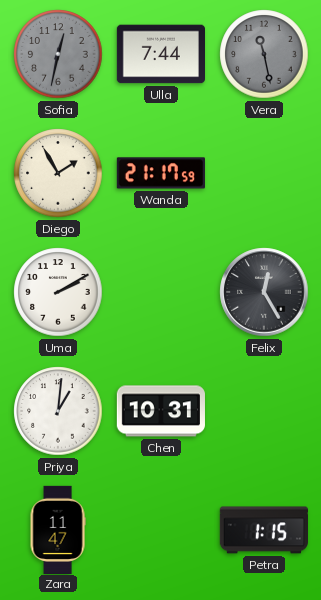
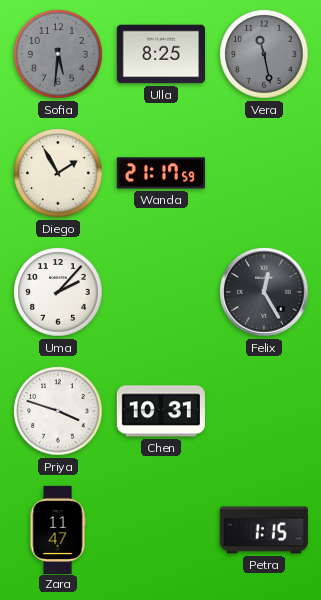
Sofia: 12:32 -> 5:31
Ulla: 7:44 -> 8:25
Uma: 2:10 -> 2:07
Priya: 1:01 -> 3:48
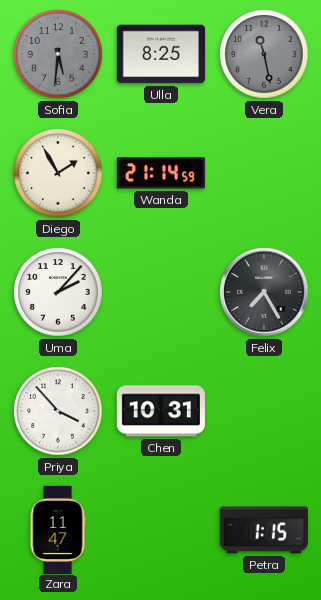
Wanda: 21:17 -> 21:14
Felix: 12:25 -> 7:25
Priya: 3:48 -> 3:53
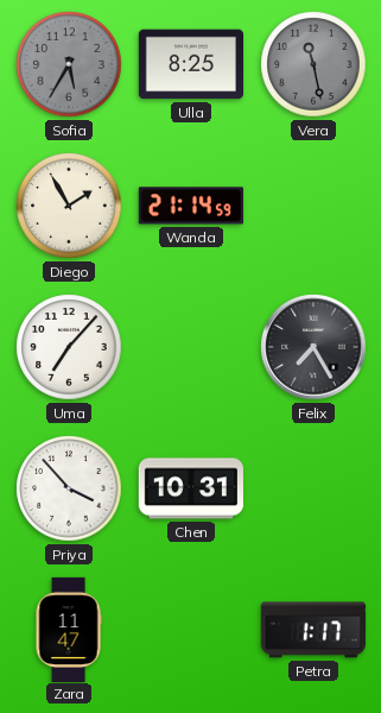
Sofia: 5:31 -> 5:35
Uma: 2:07 -> 7:07
Petra: 1:15 -> 1:17
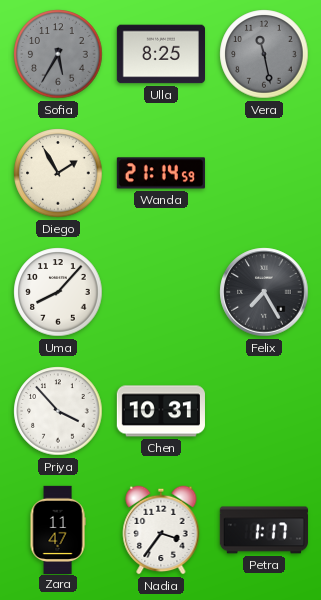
Uma: 7:07 -> 8:07
Nadia: none -> 3:36
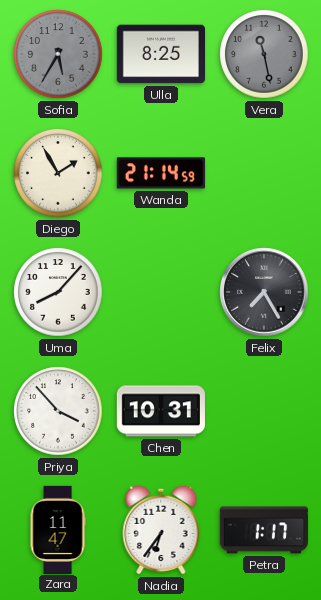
Nadia: 3:36 -> 6:36
